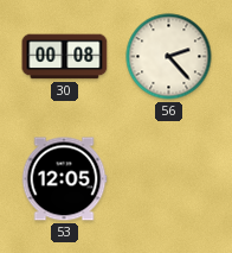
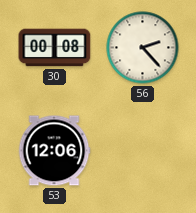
53: 12:05 -> 12:06
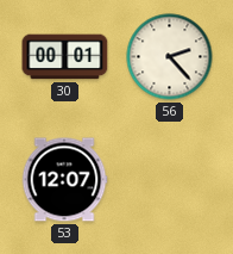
30: 00:08 -> 00:01
53: 12:06 -> 12:07
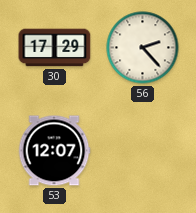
30: 00:01 -> 17:29
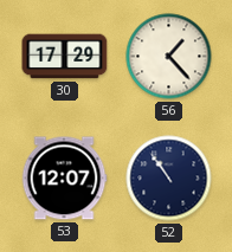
56: 2:23 -> 1:23
52: none -> 10:54
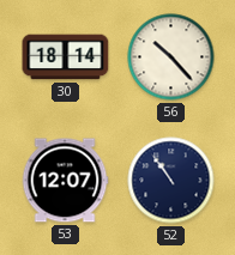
30: 17:29 -> 18:14
56: 1:23 -> 10:23
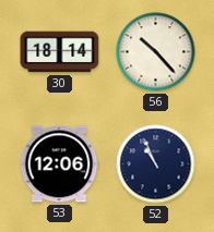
53: 12:07 -> 12:06
52: 10:54 -> 10:56
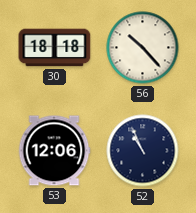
30: 18:14 -> 18:18
